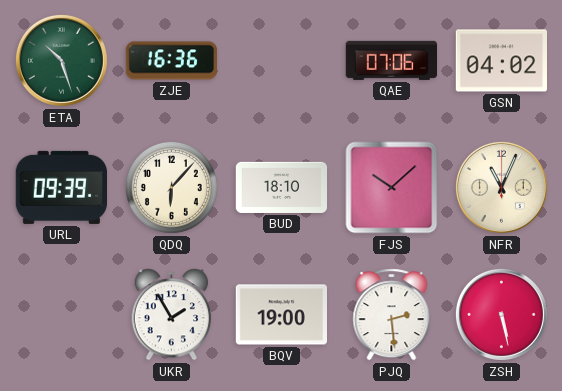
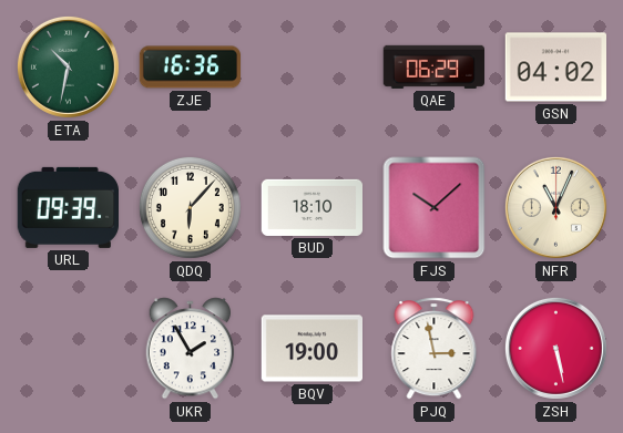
ETA: 10:27 -> 10:32
QAE: 07:06 -> 06:29
PJQ: 2:29 -> 2:58
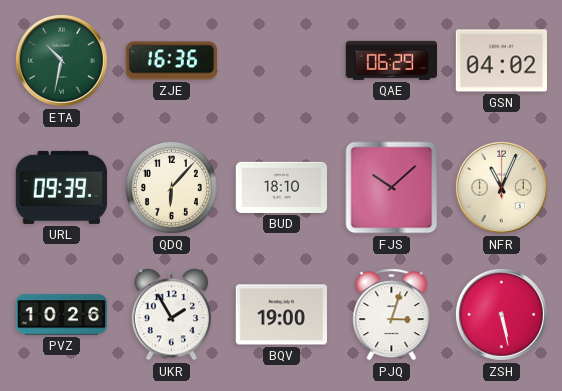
PVZ: none -> 10:26
PJQ: 2:58 -> 3:03
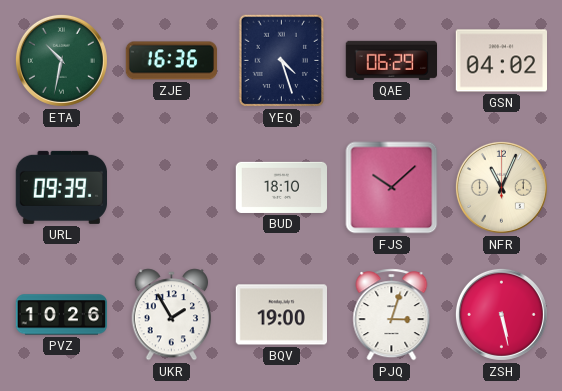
YEQ: none -> 4:27
QDQ: 6:07 -> none
